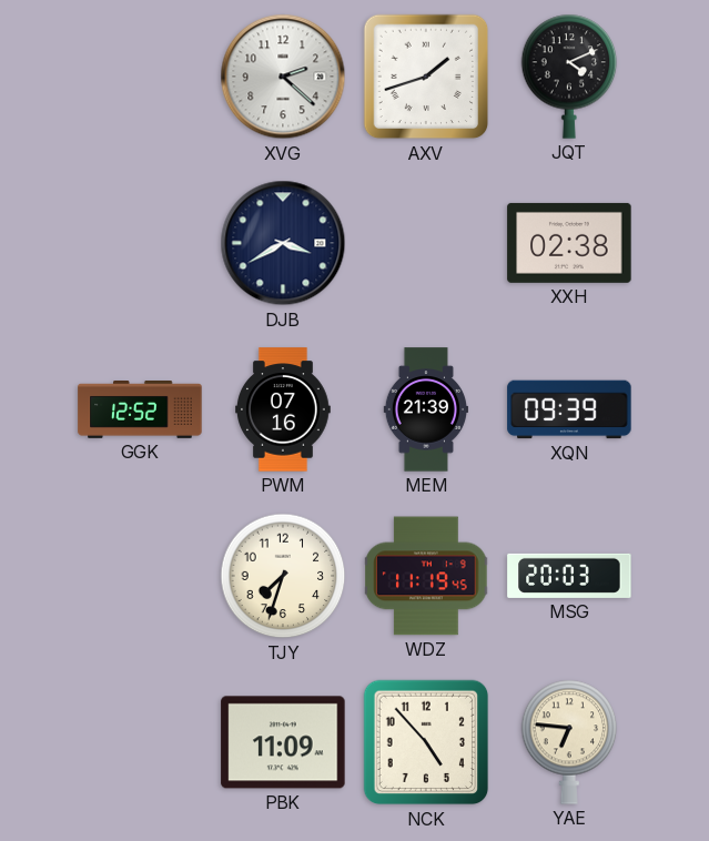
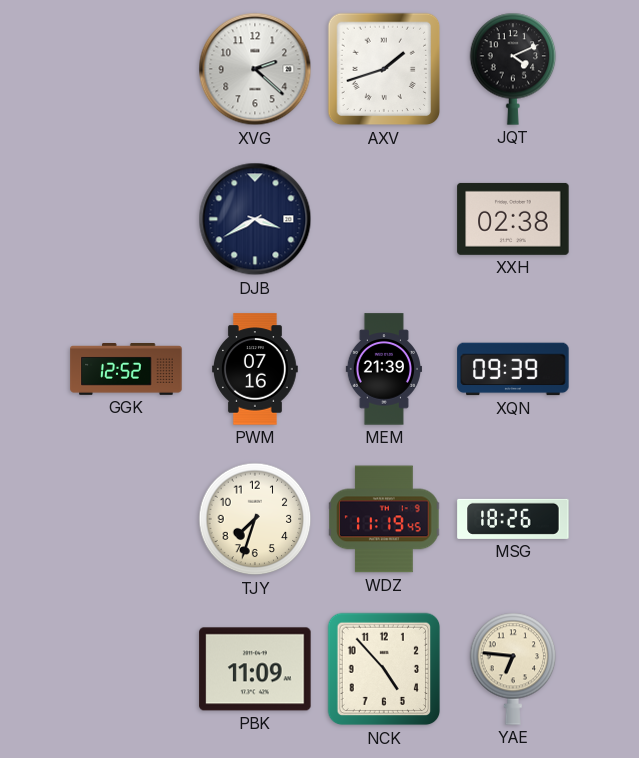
MSG: 20:03 -> 18:26
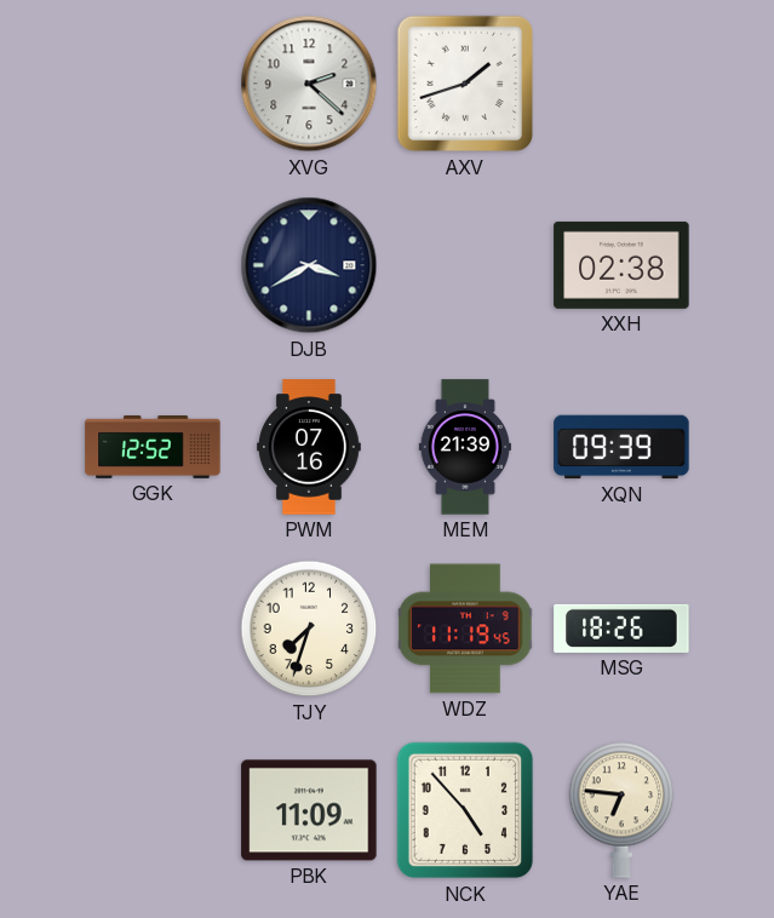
JQT: 4:11 -> none
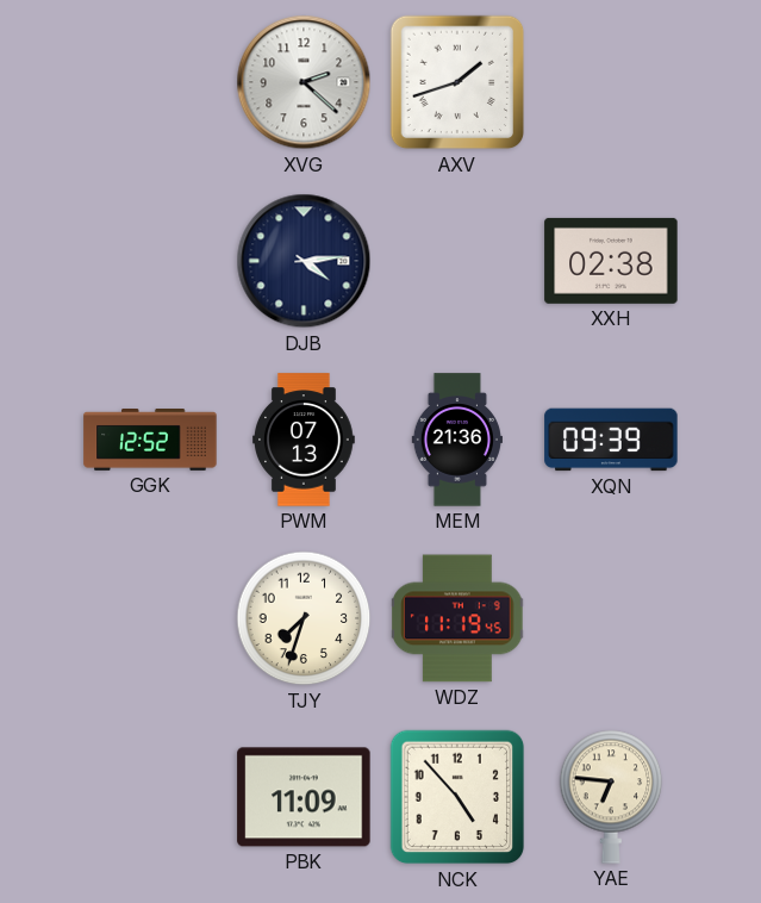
DJB: 3:40 -> 4:14
PWM: 07:16 -> 07:13
MEM: 21:39 -> 21:36
MSG: 18:26 -> none
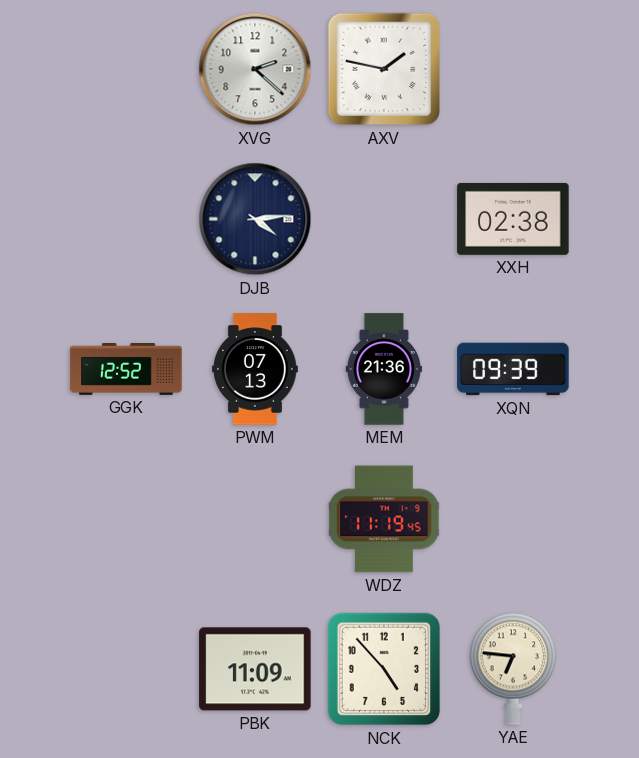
AXV: 1:42 -> 1:47
TJY: 7:33 -> none
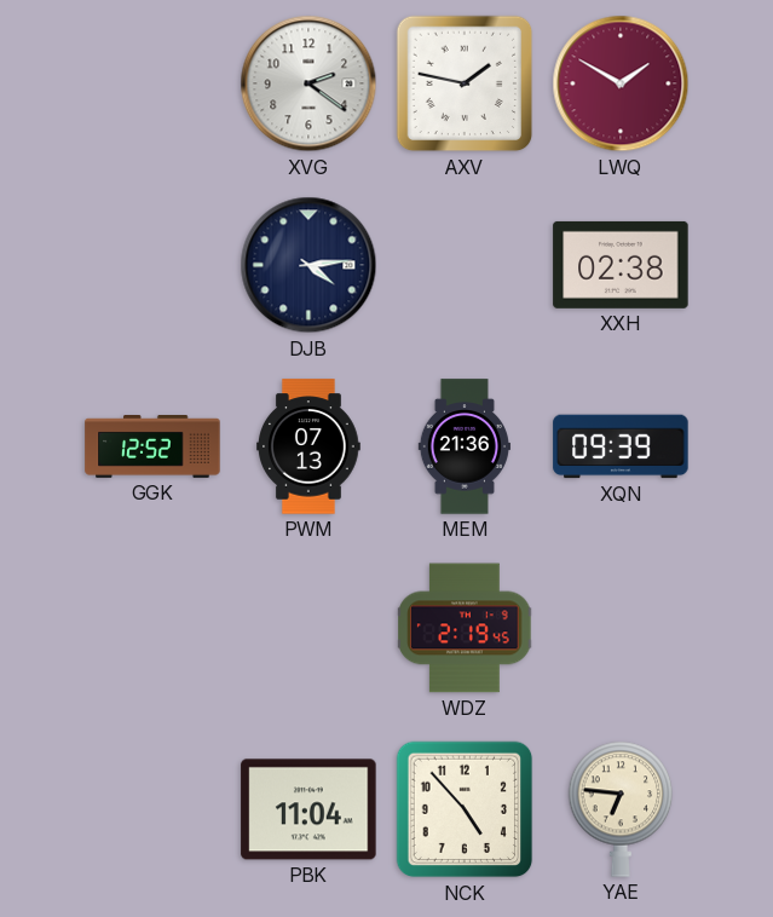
XVG: 2:22 -> 2:21
LWQ: none -> 1:50
WDZ: 11:19 -> 2:19
PBK: 11:09 -> 11:04
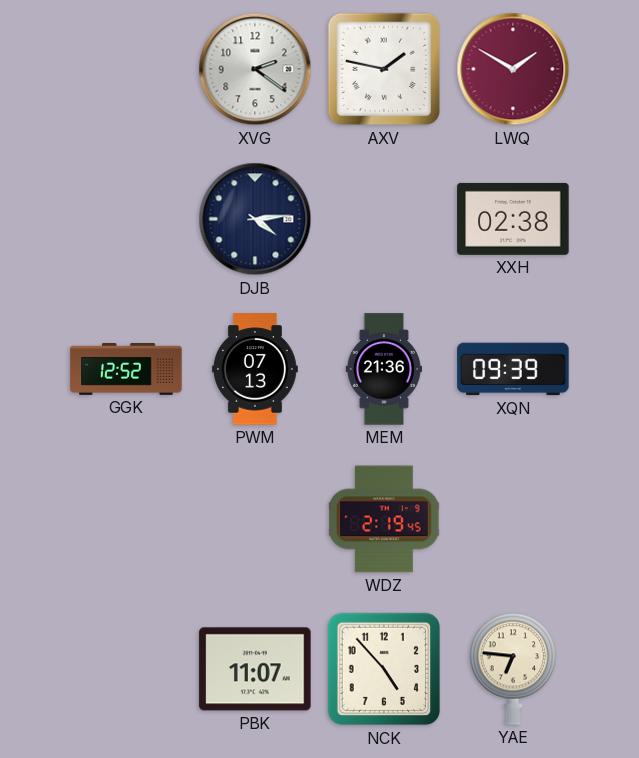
PBK: 11:04 -> 11:07
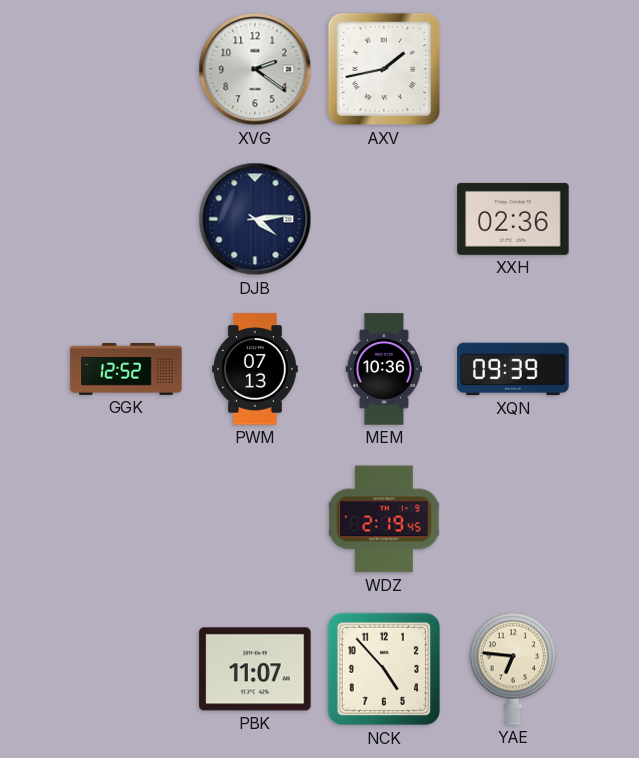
AXV: 1:47 -> 1:43
LWQ: 1:50 -> none
XXH: 02:38 -> 02:36
MEM: 21:36 -> 10:36
